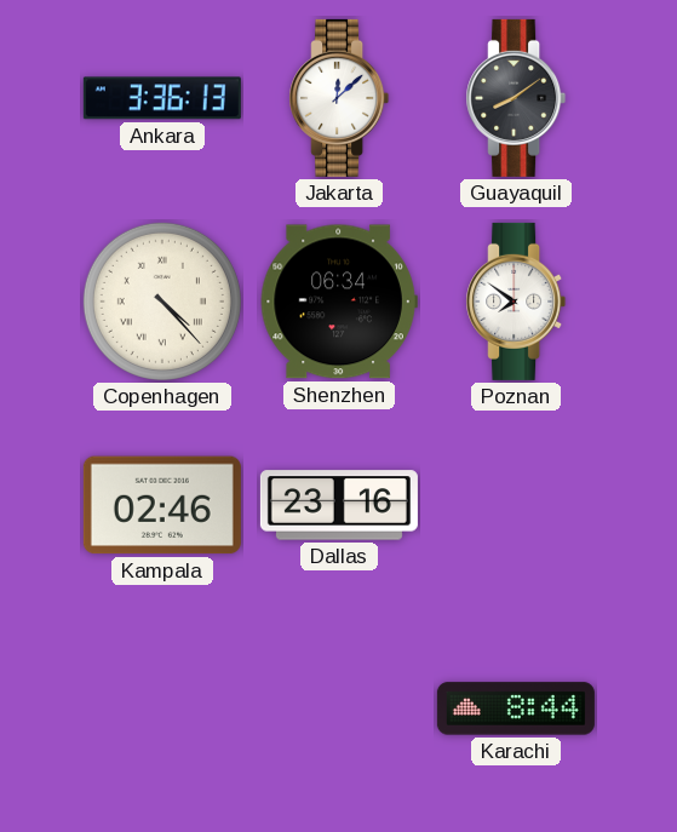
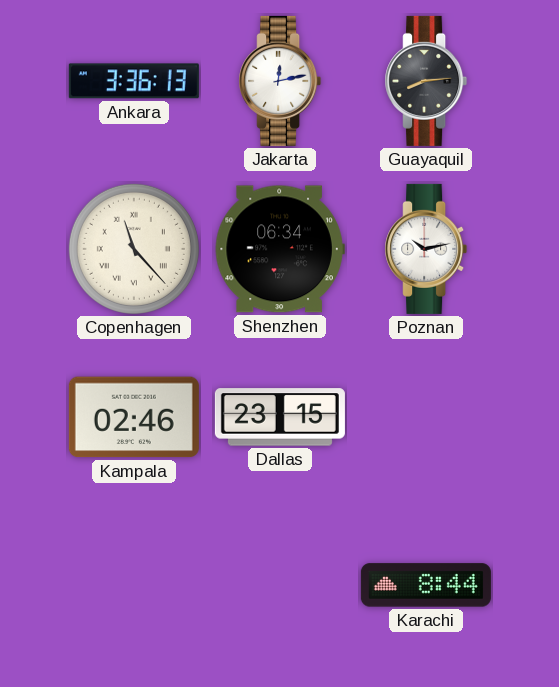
Jakarta: 12:08 -> 12:13
Guayaquil: 8:09 -> 8:14
Copenhagen: 4:23 -> 11:23
Poznan: 7:51 -> 10:13
Dallas: 23:16 -> 23:15
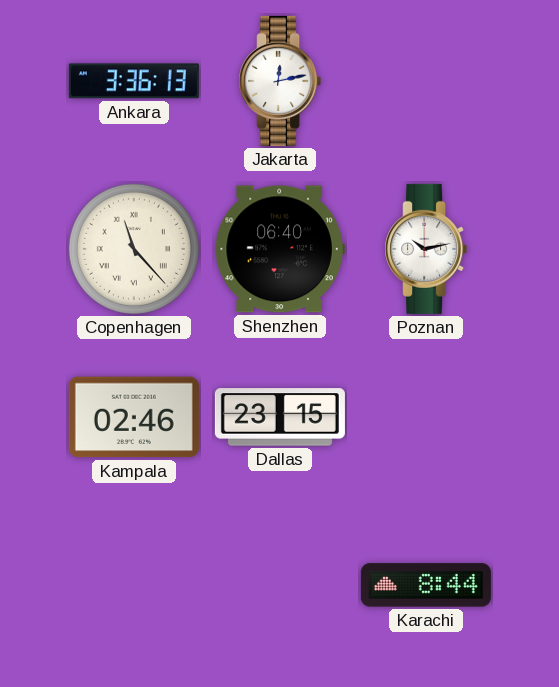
Guayaquil: 8:14 -> none
Shenzhen: 06:34 -> 06:40
